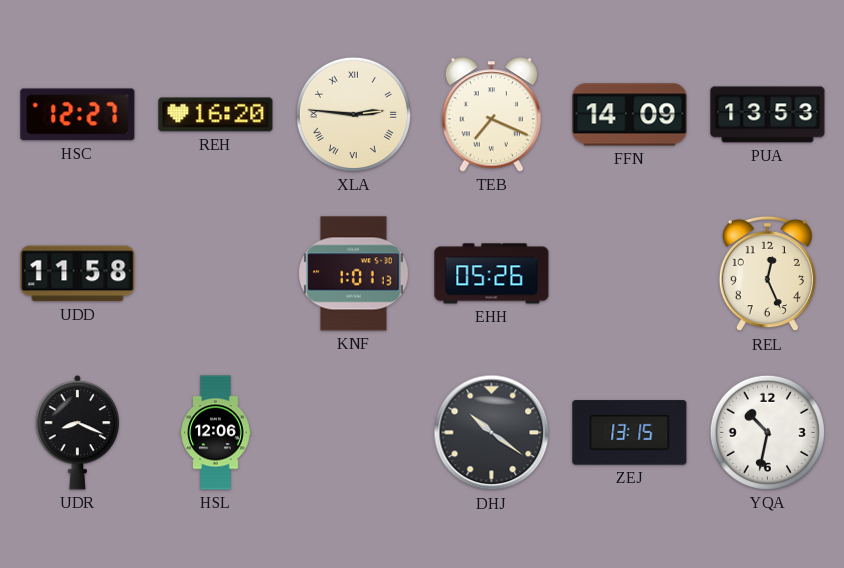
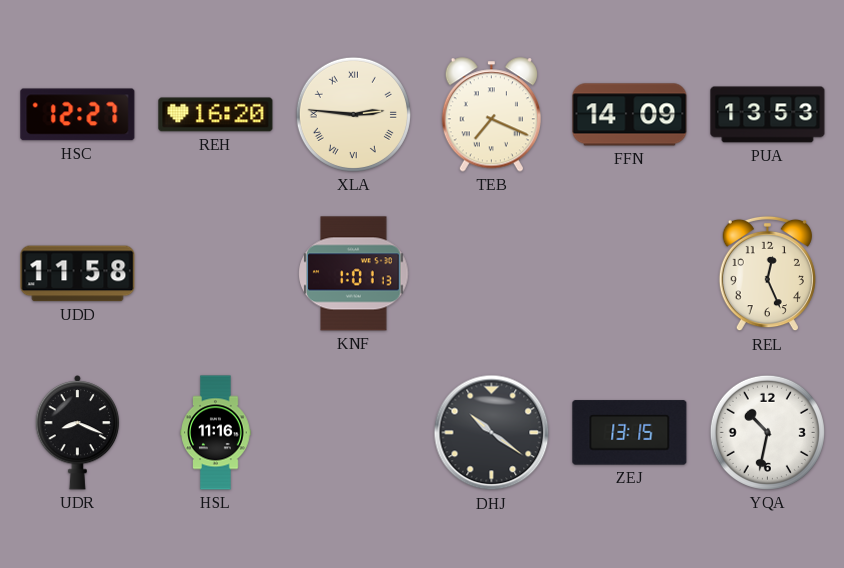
EHH: 05:26 -> none
HSL: 12:06 -> 11:16
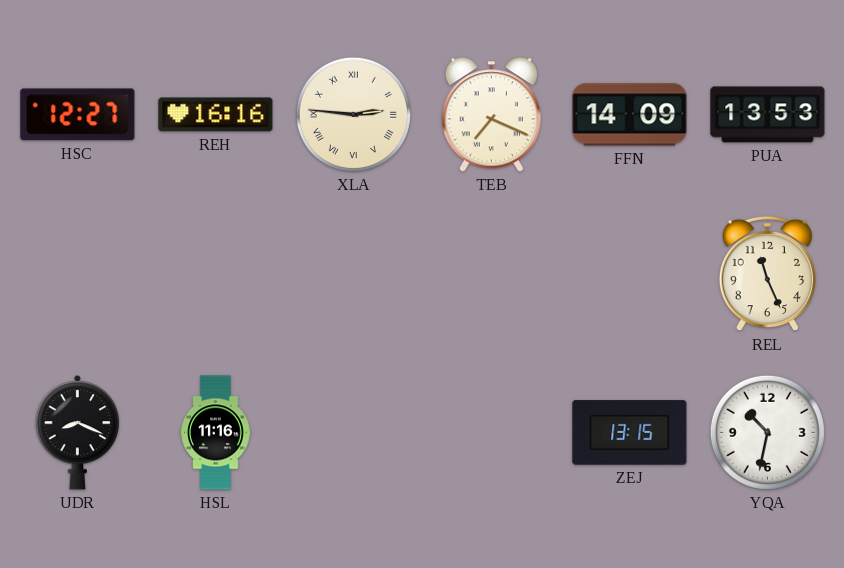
REH: 16:20 -> 16:16
UDD: 11:58 -> none
KNF: 1:01 -> none
REL: 12:26 -> 11:26
DHJ: 10:21 -> none
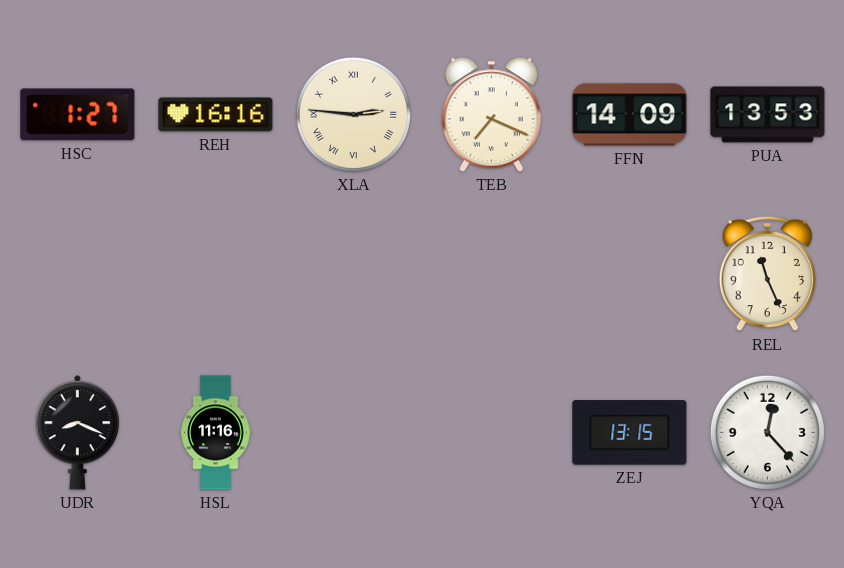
HSC: 12:27 -> 1:27
YQA: 10:32 -> 12:23
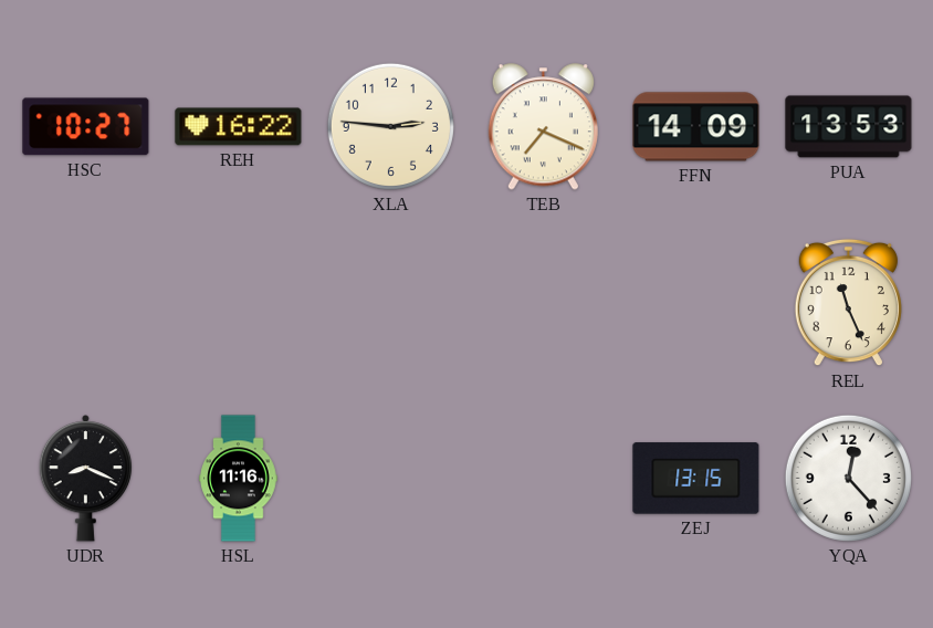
HSC: 1:27 -> 10:27
REH: 16:16 -> 16:22
XLA numerals: Roman -> Arabic
